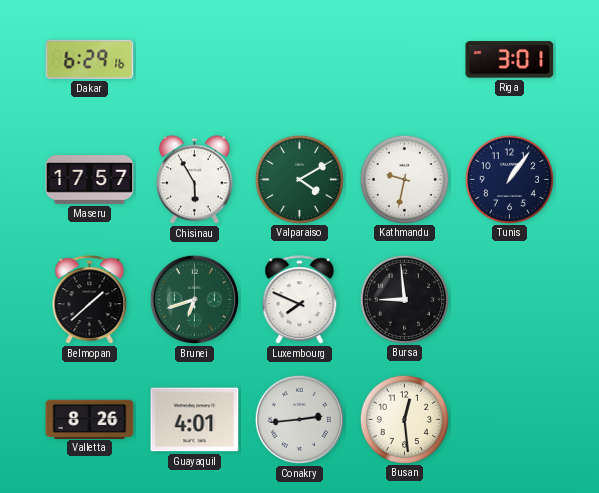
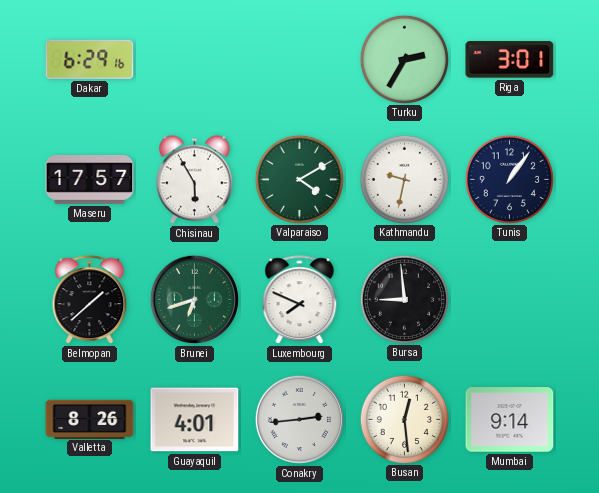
Turku: none -> 2:35
Mumbai: none -> 9:14
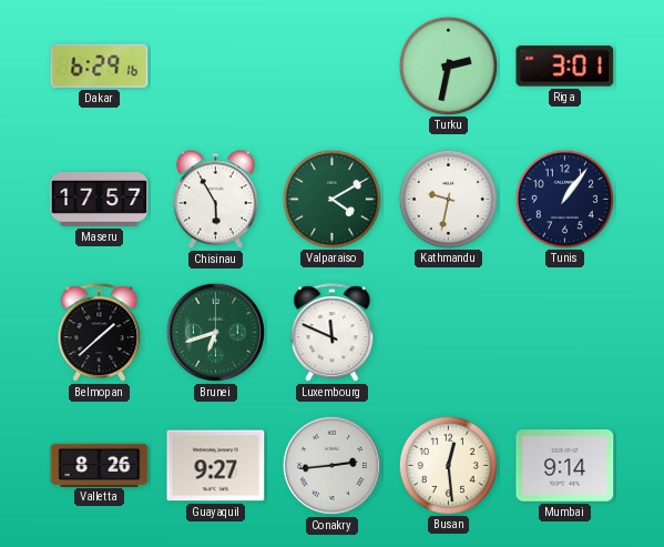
Turku: 2:35 -> 2:32
Luxembourg: 7:49 -> 11:49
Bursa: 8:59 -> none
Guayaquil: 4:01 -> 9:27
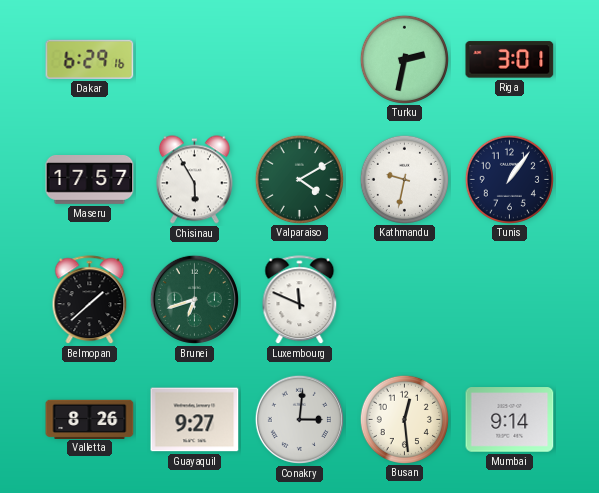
Conakry: 2:44 -> 3:01
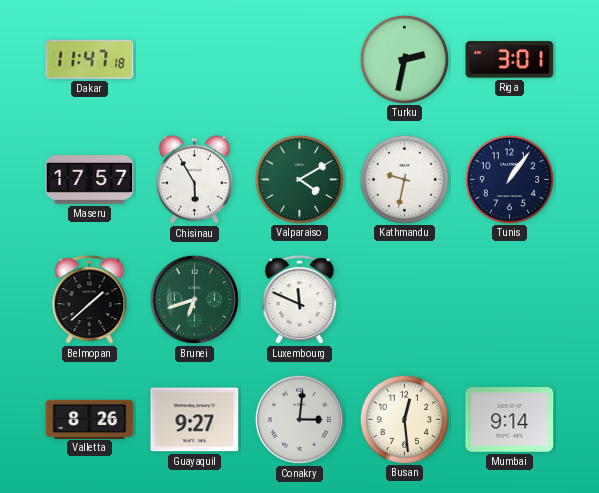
Dakar: 6:29 -> 11:47
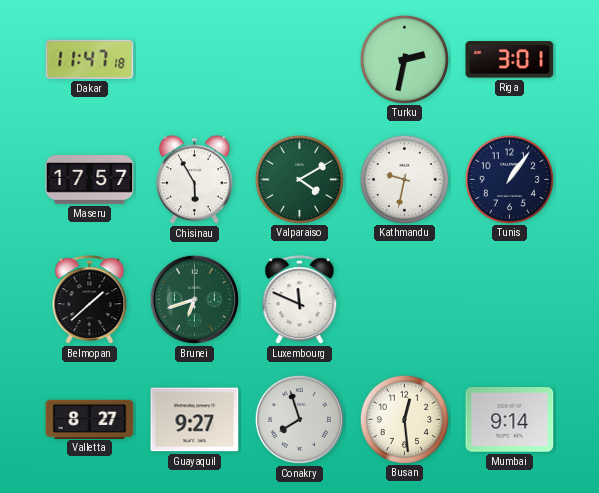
Valletta: 8:26 -> 8:27
Conakry: 3:01 -> 7:57
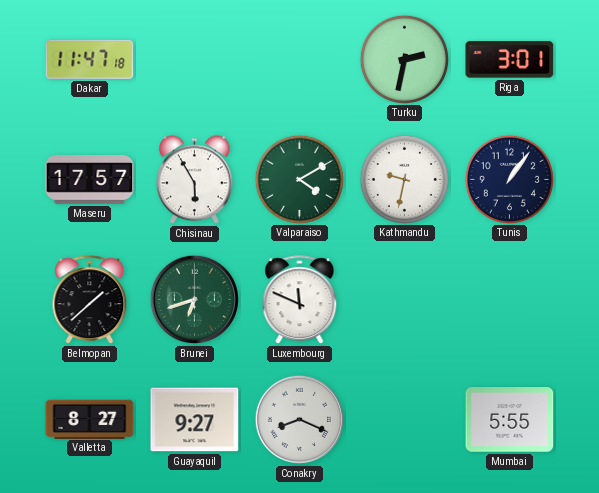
Conakry: 7:57 -> 8:19
Busan: 12:29 -> none
Mumbai: 9:14 -> 5:55
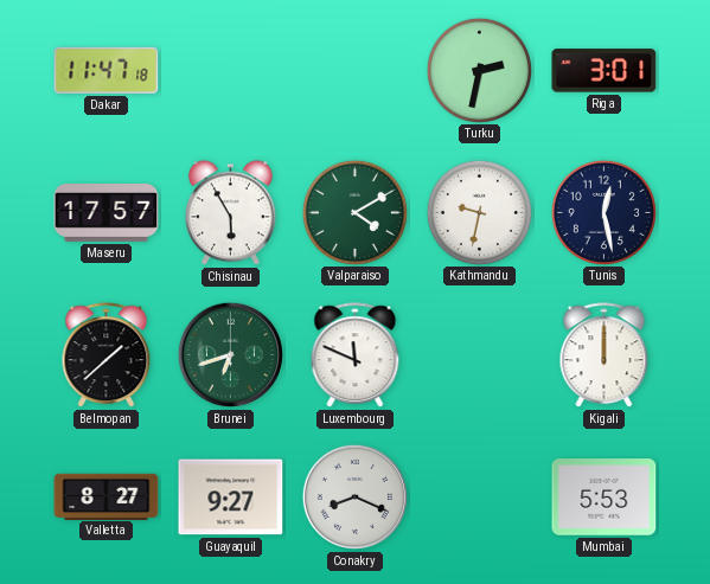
Tunis: 1:06 -> 12:28
Kigali: none -> 12:00
Mumbai: 5:55 -> 5:53
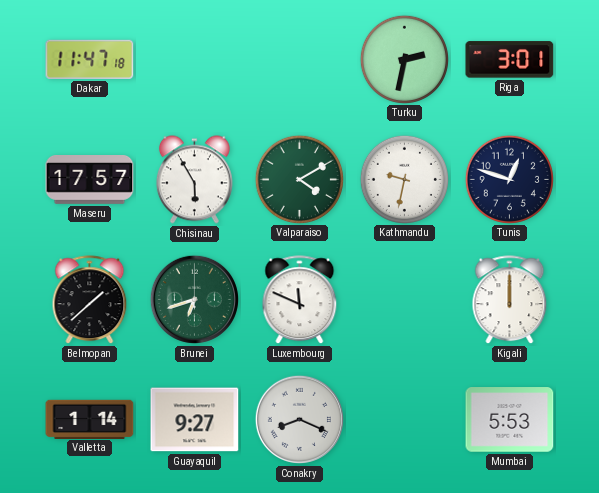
Tunis: 12:28 -> 12:48
Valletta: 8:27 -> 1:14
